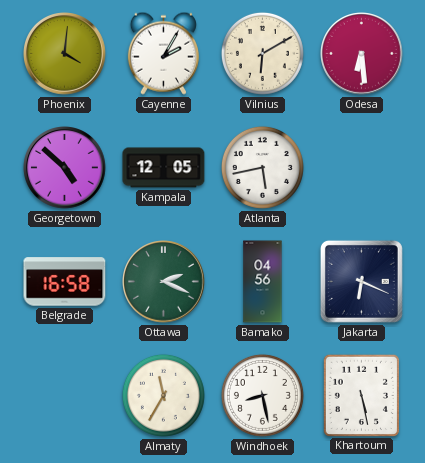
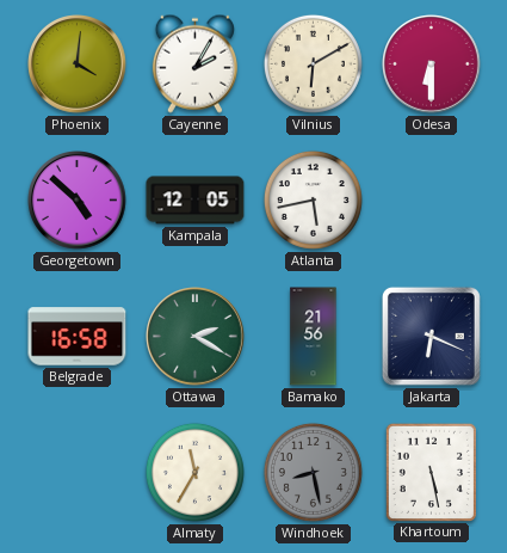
Odesa: 6:29 -> 6:30
Ottawa: 2:19 -> 2:20
Bamako: 04:56 -> 21:56
Windhoek dial: white -> grey
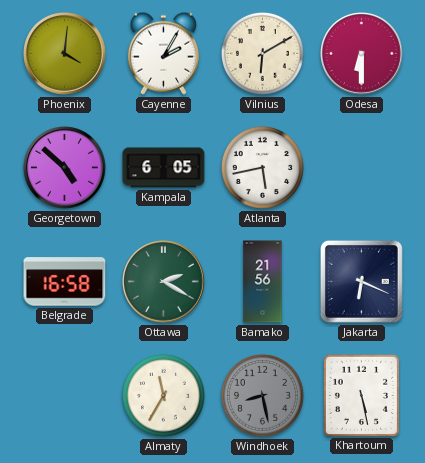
Kampala: 12:05 -> 6:05
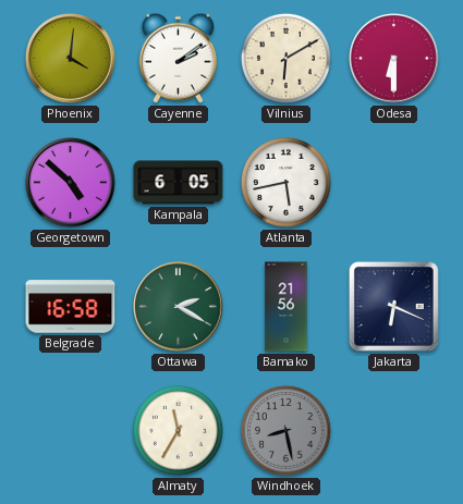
Cayenne: 2:05 -> 2:09
Khartoum: 5:28 -> none
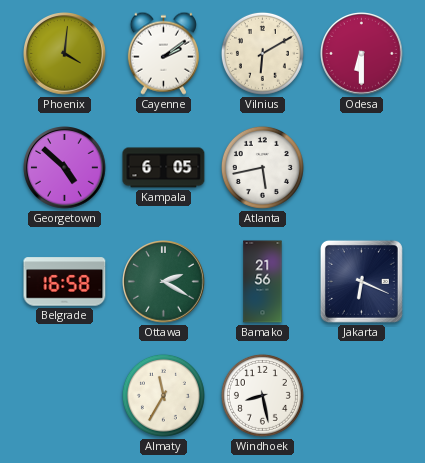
Windhoek dial: grey -> white
